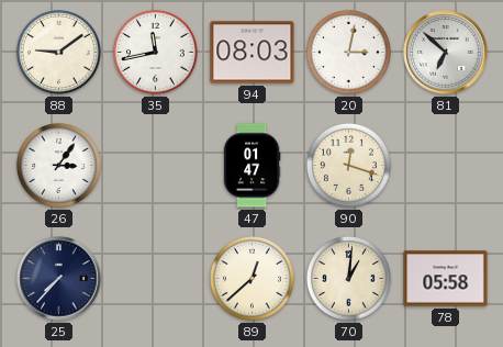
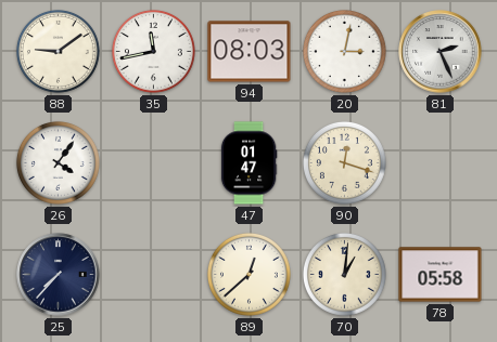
81: 6:52 -> 2:26
26: 3:06 -> 4:06
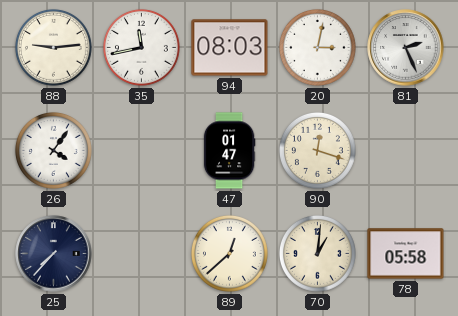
88: 9:09 -> 9:14
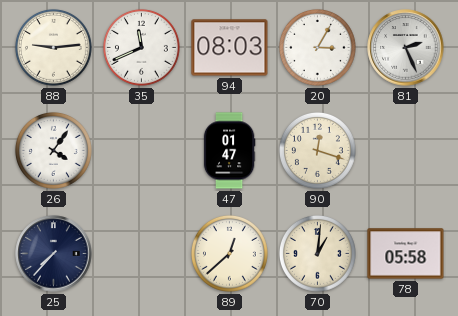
35: 11:43 -> 11:41
20: 3:02 -> 3:05
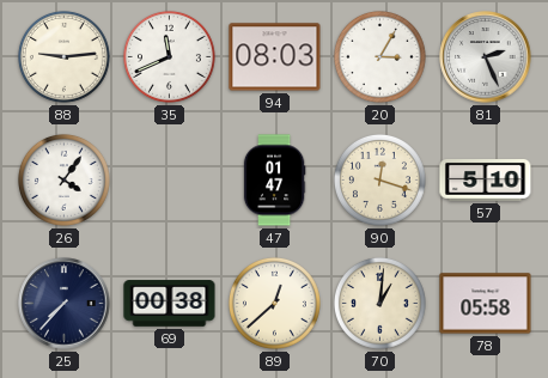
57: none -> 5:10
69: none -> 00:38
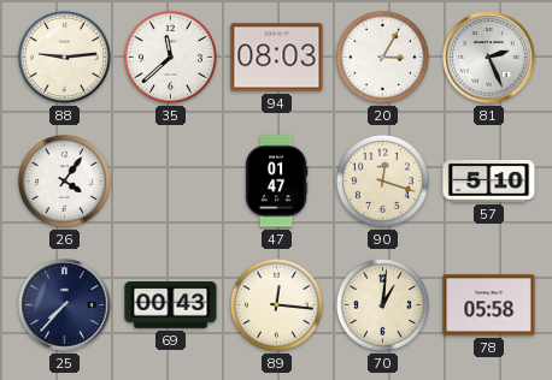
35: 11:41 -> 11:38
69: 00:38 -> 00:43
89: 12:38 -> 12:16
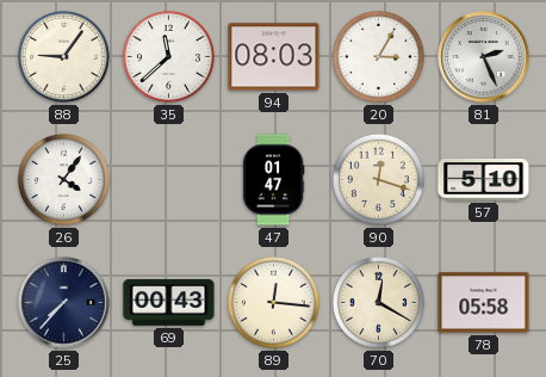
88: 9:14 -> 9:06
70: 1:01 -> 12:20
